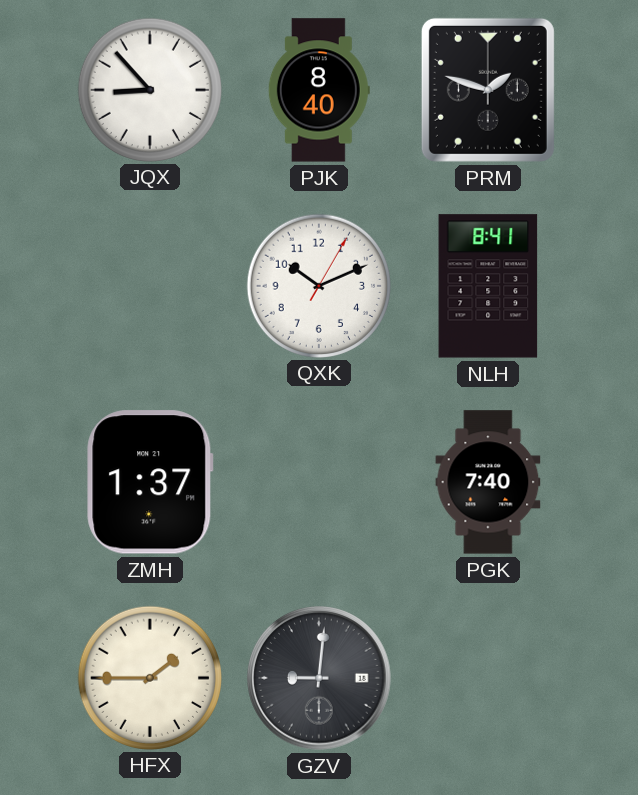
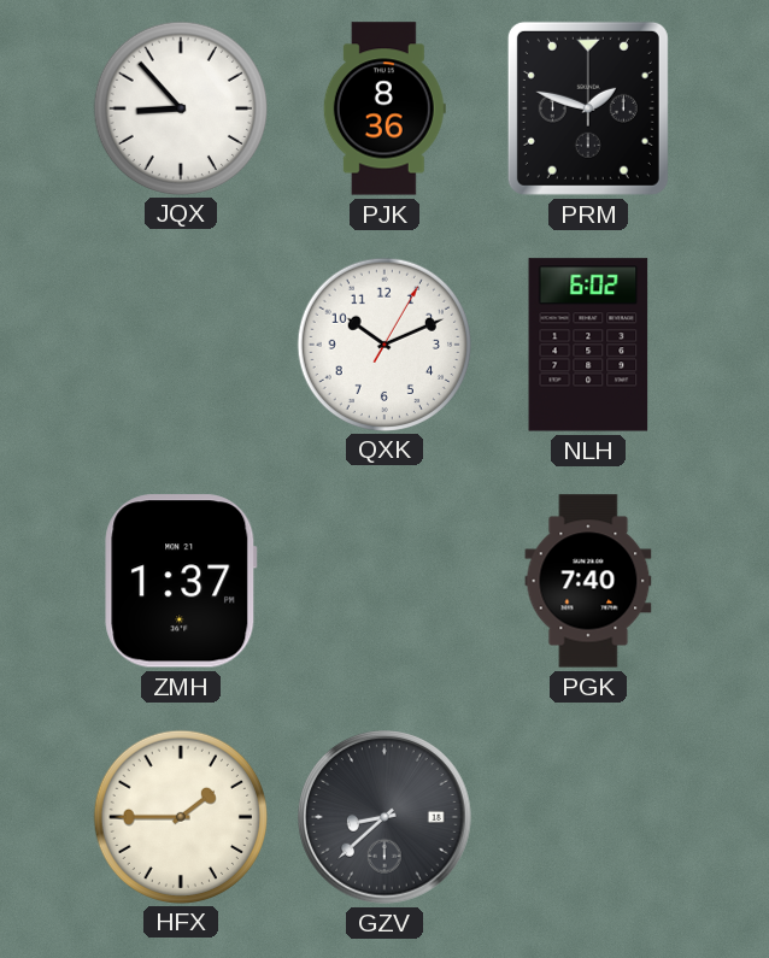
PJK: 8:40 -> 8:36
NLH: 8:41 -> 6:02
GZV: 9:01 -> 8:38
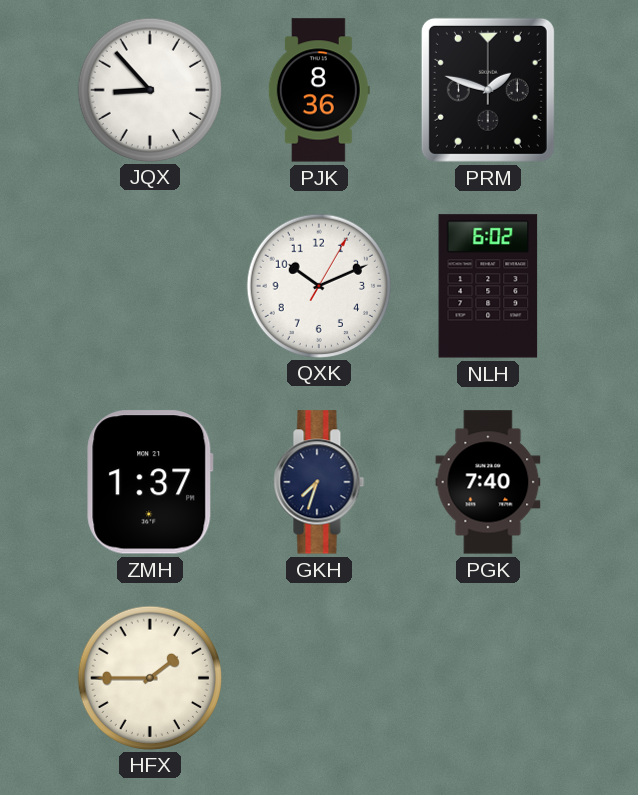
GKH: none -> 7:33
GZV: 8:38 -> none
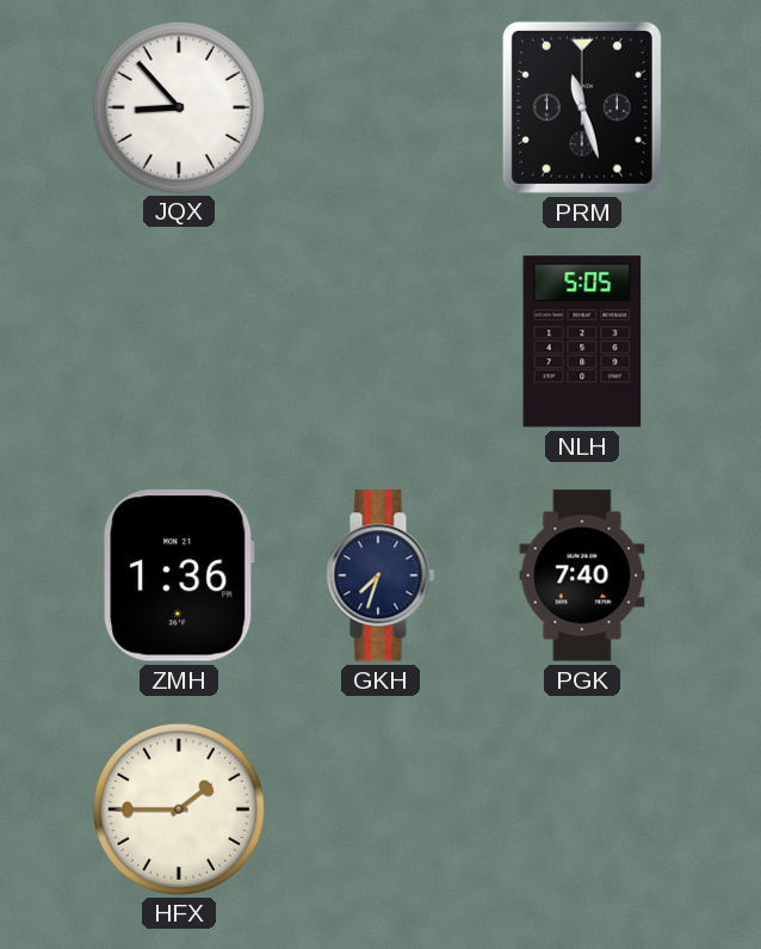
PJK: 8:36 -> none
PRM: 1:48 -> 11:27
QXK: 10:11 -> none
NLH: 6:02 -> 5:05
ZMH: 1:37 -> 1:36
